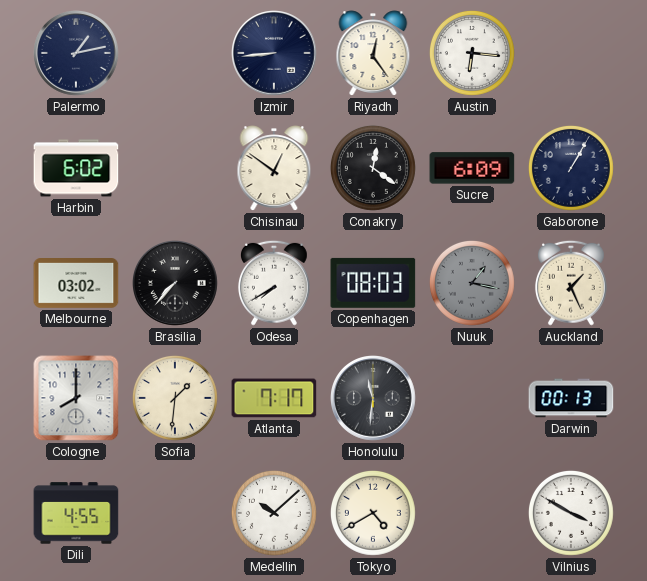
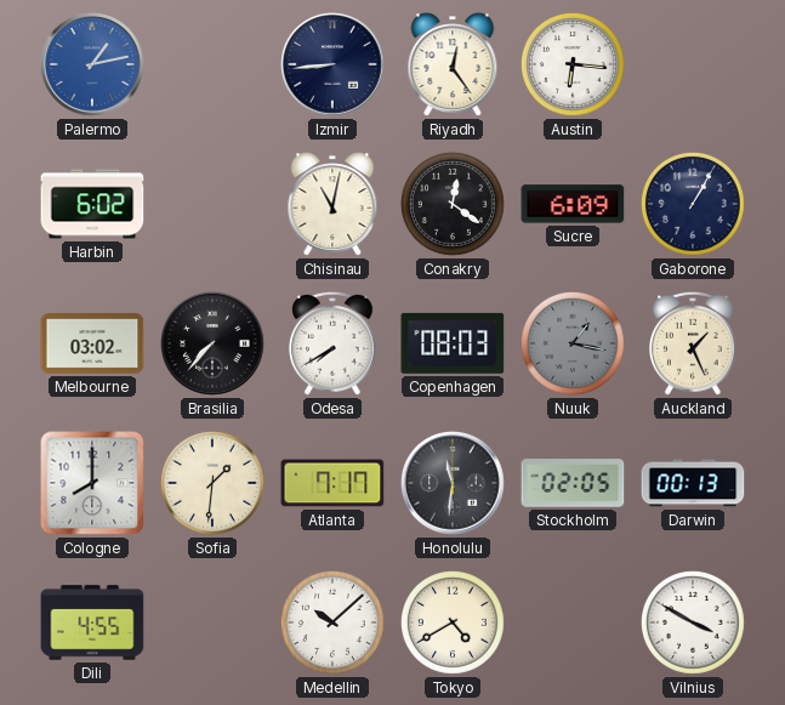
Palermo dial: navy -> blue
Chisinau: 12:51 -> 11:02
Stockholm: none -> 02:05
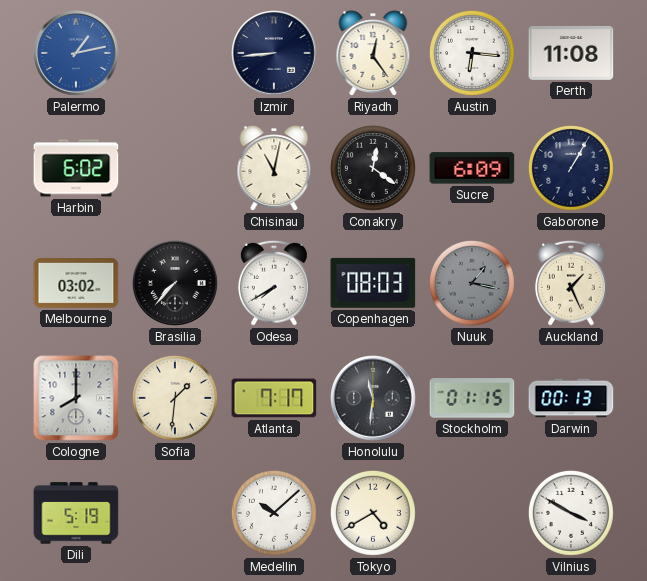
Perth: none -> 11:08
Stockholm: 02:05 -> 01:15
Dili: 4:55 -> 5:19
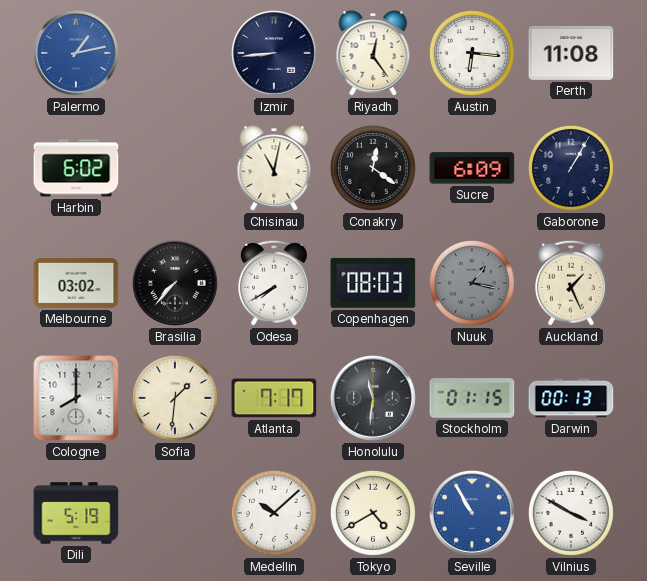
Seville: none -> 10:55
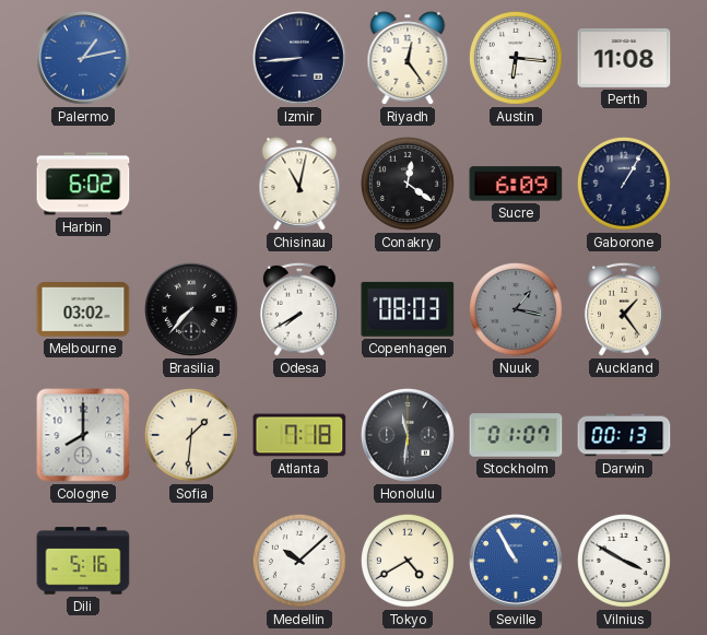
Auckland: 1:26 -> 1:24
Atlanta: 7:17 -> 7:18
Stockholm: 01:15 -> 01:07
Dili: 5:19 -> 5:16
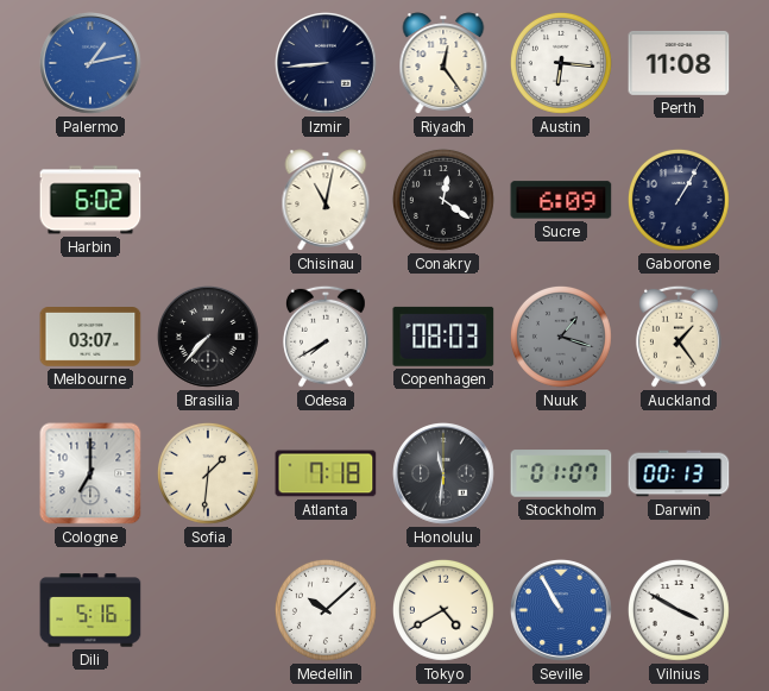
Melbourne: 03:02 -> 03:07
Nuuk: 1:17 -> 1:18
Cologne: 8:00 -> 7:00
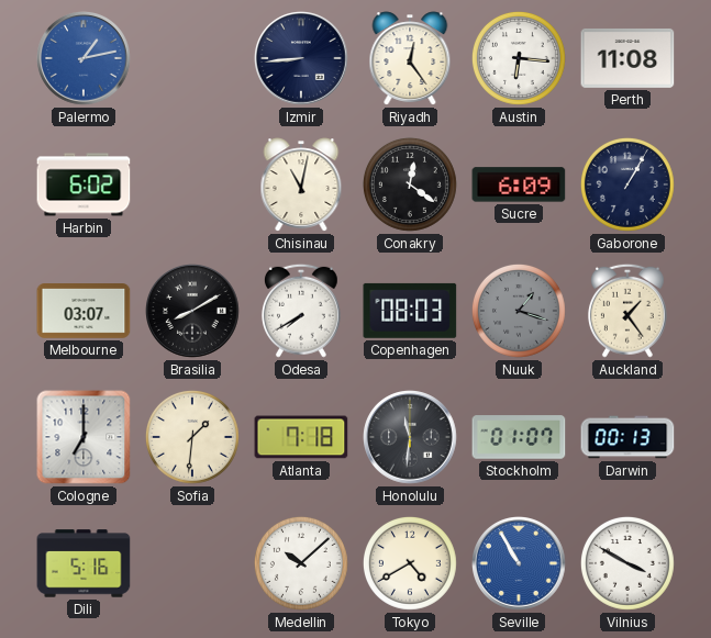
Brasilia: 7:37 -> 8:10
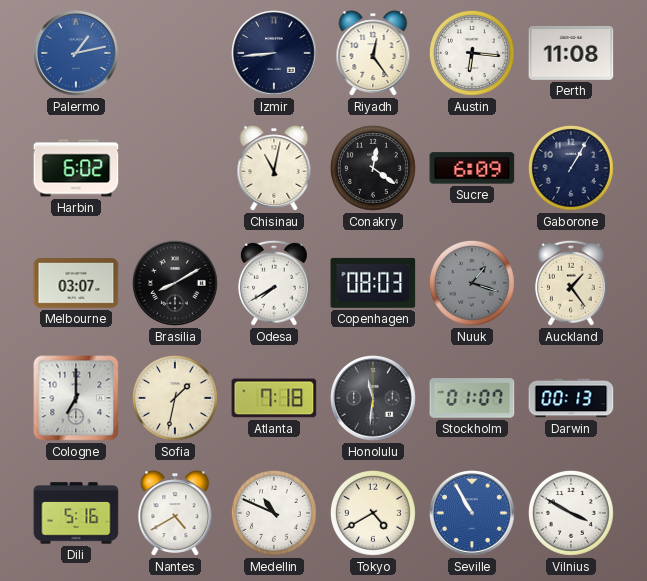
Sofia: 1:31 -> 1:32
Nantes: none -> 4:40
Medellin: 10:08 -> 10:49
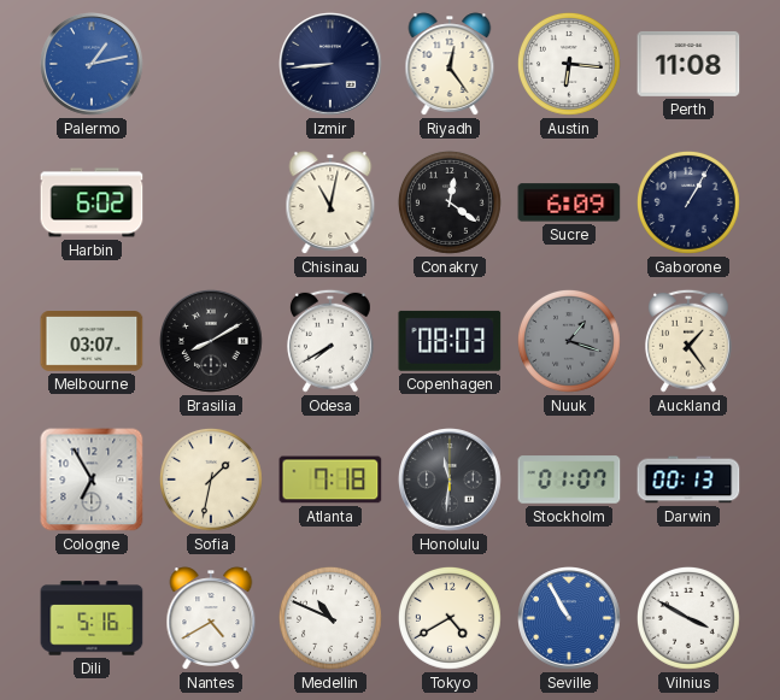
Cologne: 7:00 -> 6:55
